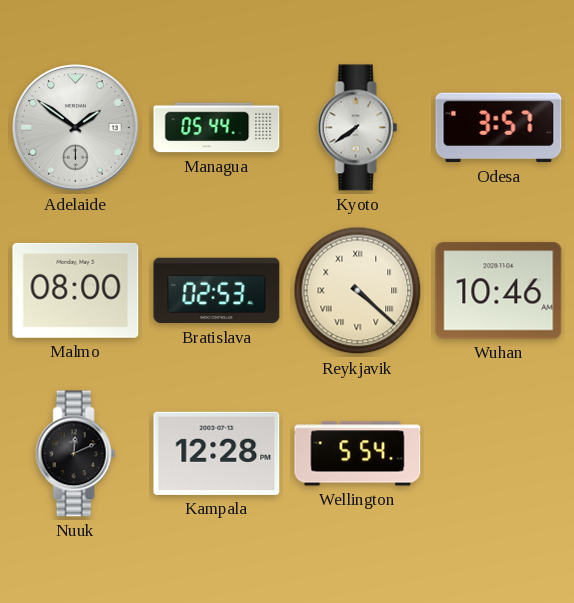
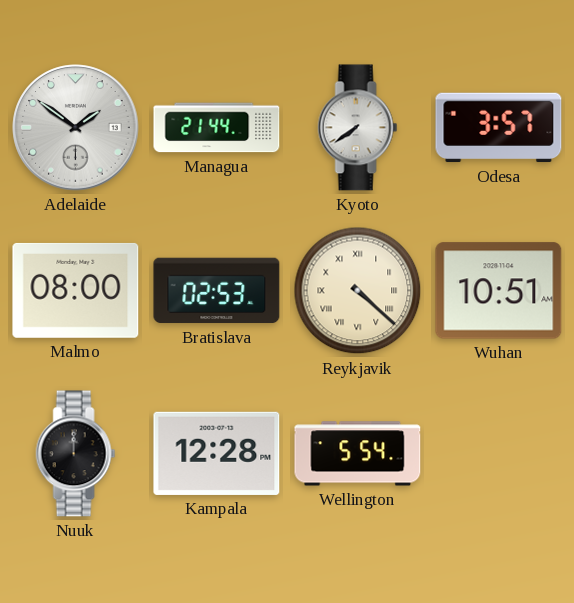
Managua: 05:44 -> 21:44
Wuhan: 10:46 -> 10:51
Nuuk: 12:11 -> 12:00
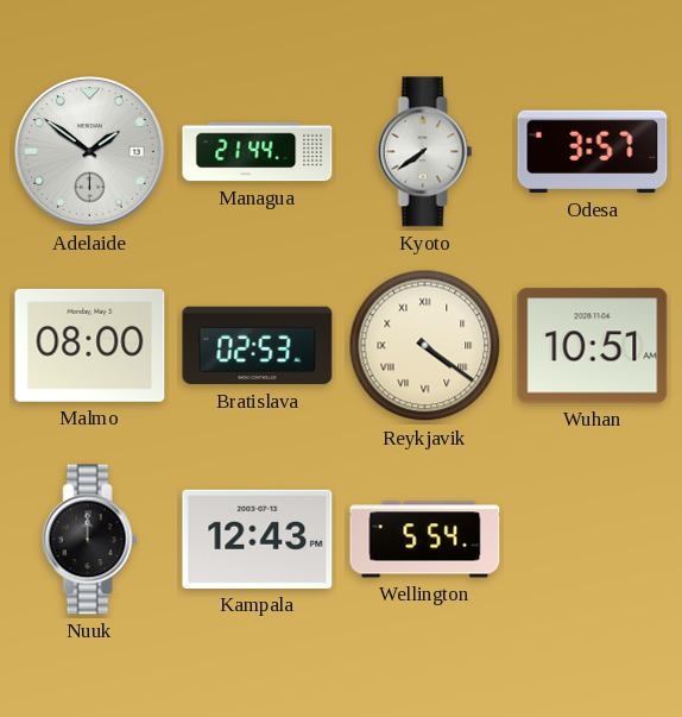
Reykjavik: 4:22 -> 4:21
Kampala: 12:28 -> 12:43
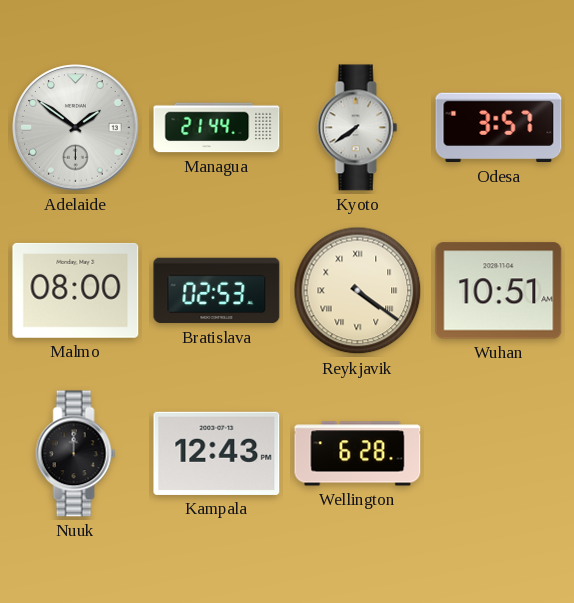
Wellington: 5:54 -> 6:28
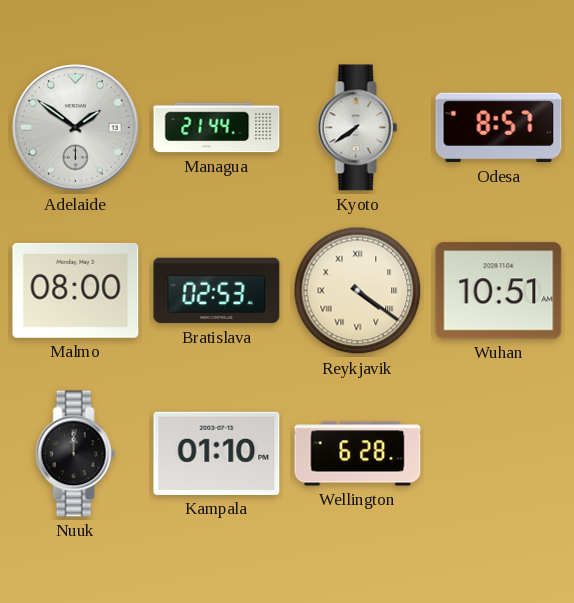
Odesa: 3:57 -> 8:57
Kampala: 12:43 -> 01:10
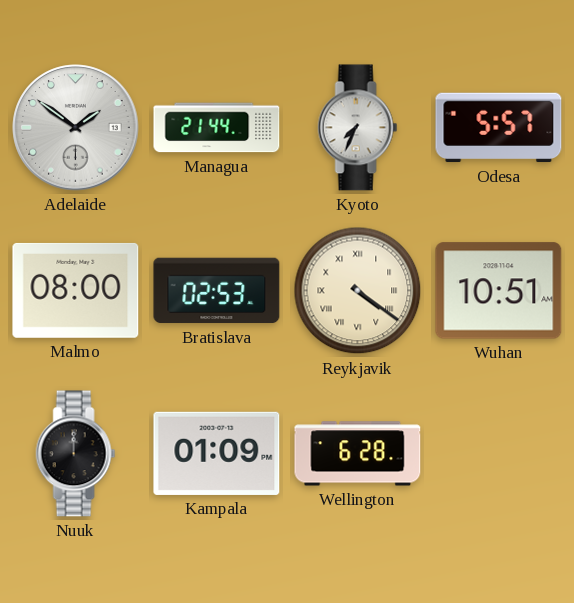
Kyoto: 7:39 -> 7:34
Odesa: 8:57 -> 5:57
Kampala: 01:10 -> 01:09
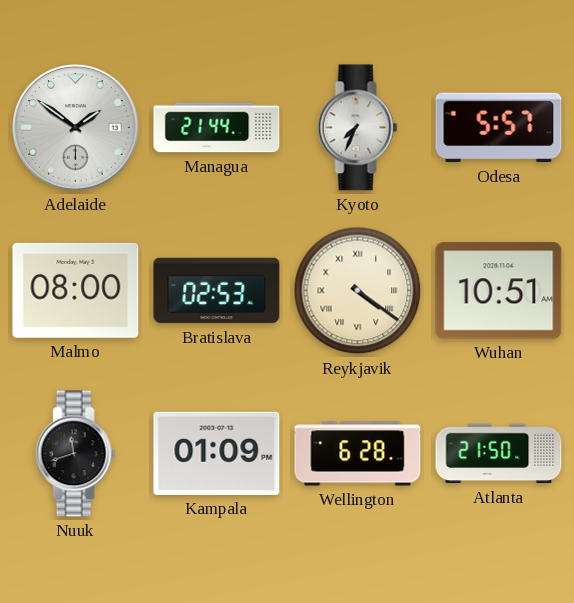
Nuuk: 12:00 -> 11:42
Atlanta: none -> 21:50
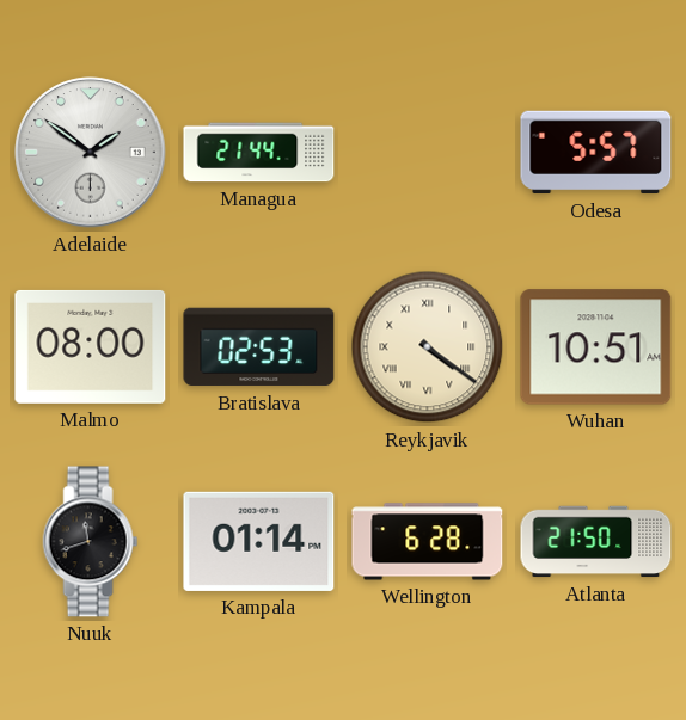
Kyoto: 7:34 -> none
Kampala: 01:09 -> 01:14
